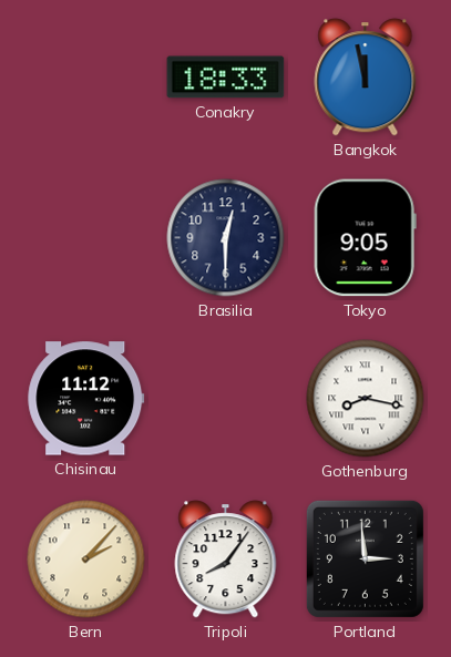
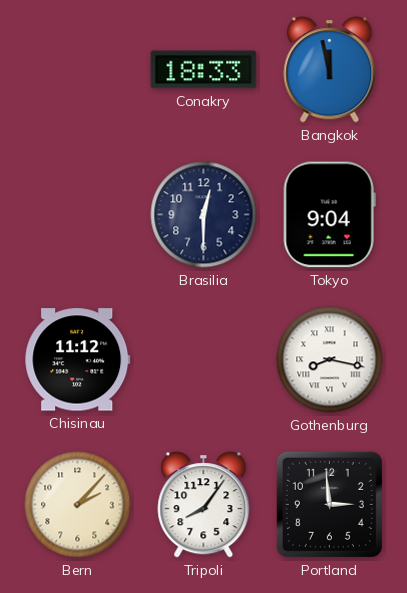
Tokyo: 9:05 -> 9:04
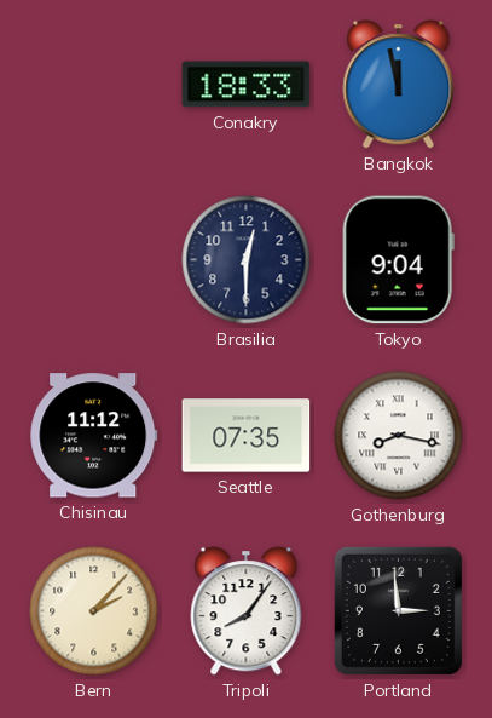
Seattle: none -> 07:35
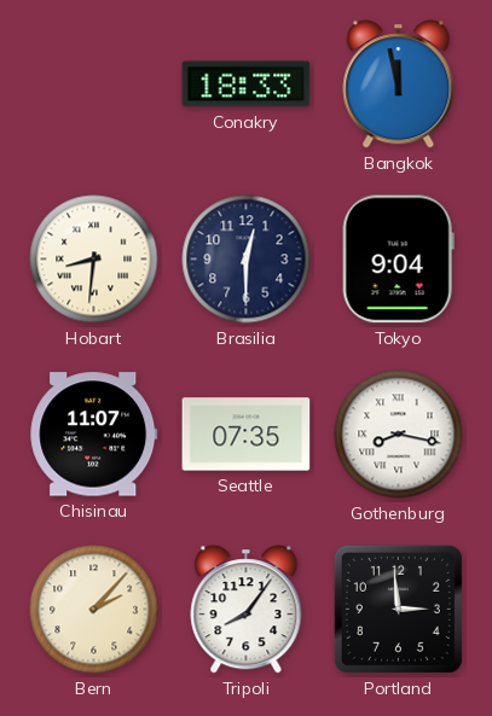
Hobart: none -> 8:31
Chisinau: 11:12 -> 11:07
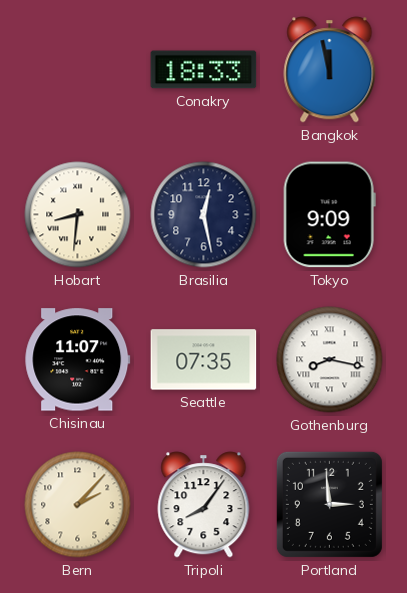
Brasilia: 12:30 -> 12:28
Tokyo: 9:04 -> 9:09
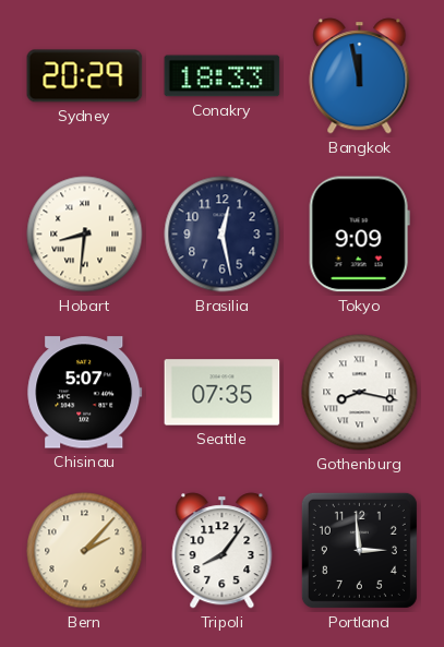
Sydney: none -> 20:29
Chisinau: 11:07 -> 5:07
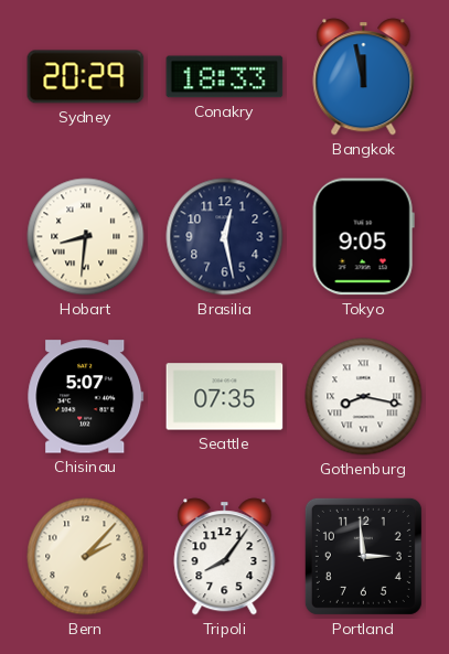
Tokyo: 9:09 -> 9:05
